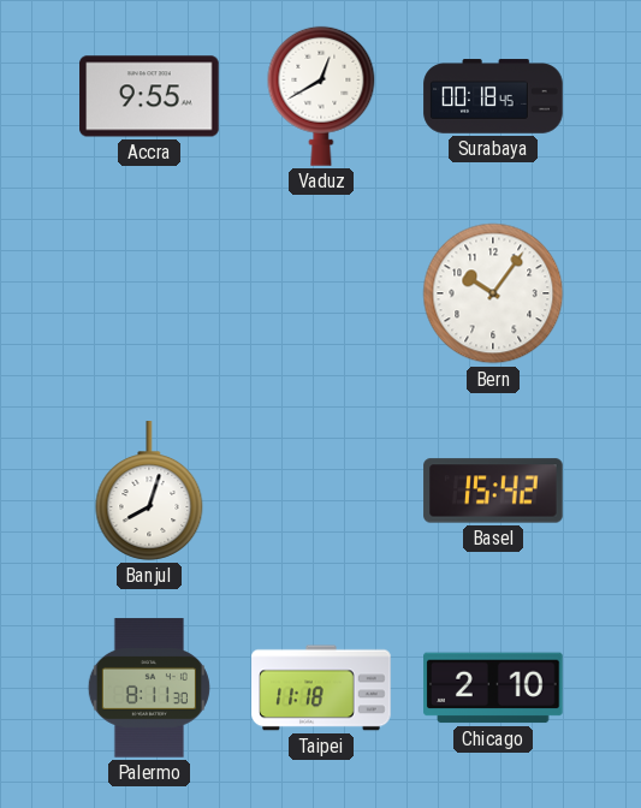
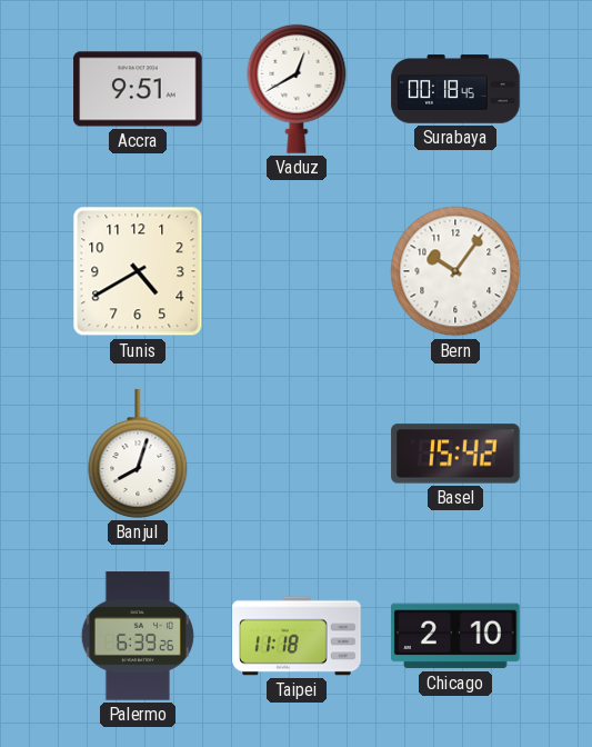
Accra: 9:55 -> 9:51
Tunis: none -> 4:40
Palermo: 8:11 -> 6:39
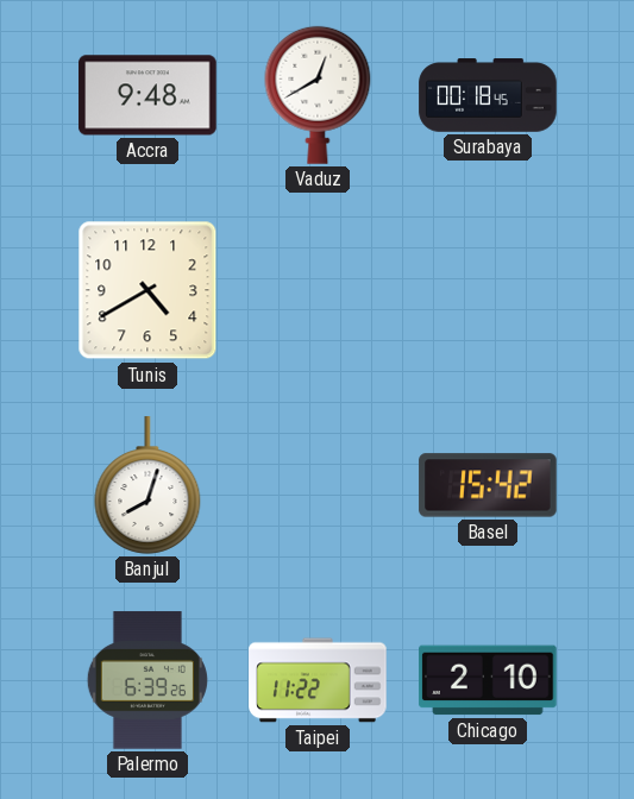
Accra: 9:51 -> 9:48
Bern: 10:06 -> none
Taipei: 11:18 -> 11:22
